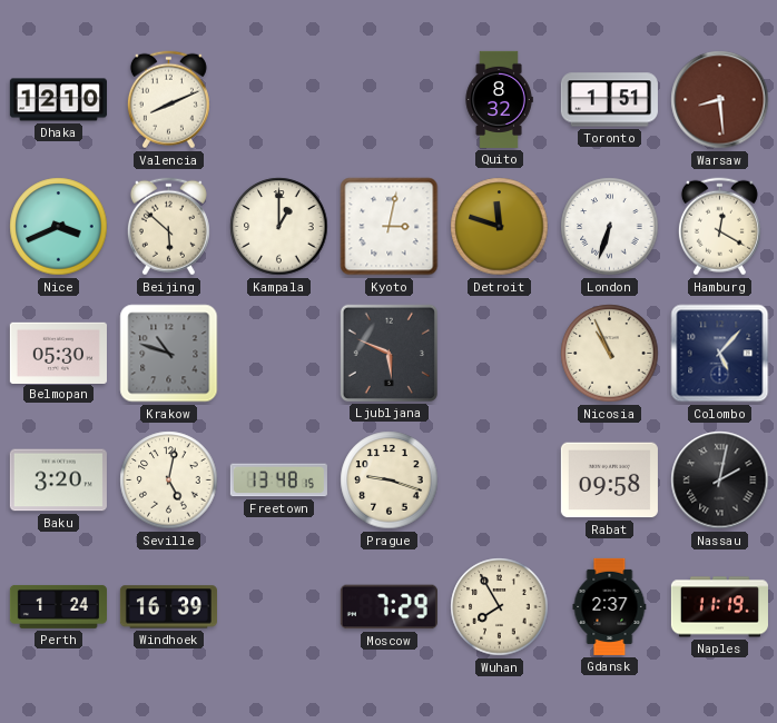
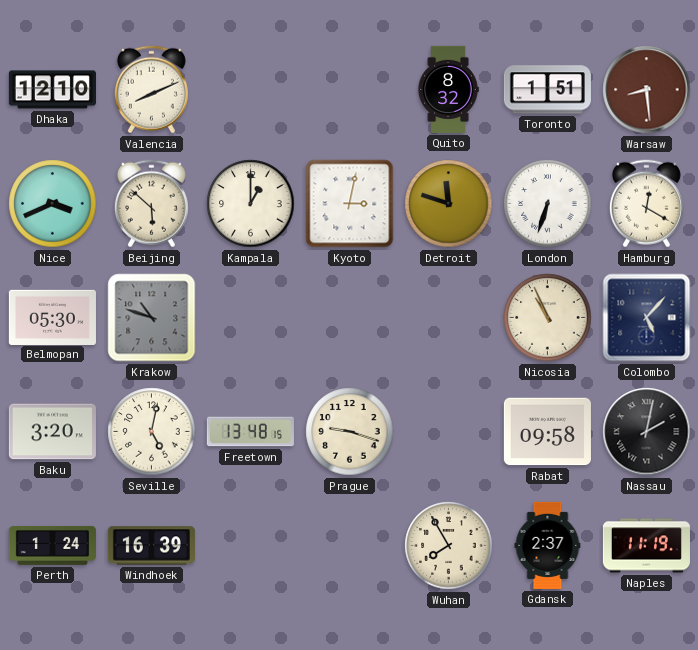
Ljubljana: 5:49 -> none
Moscow: 7:29 -> none
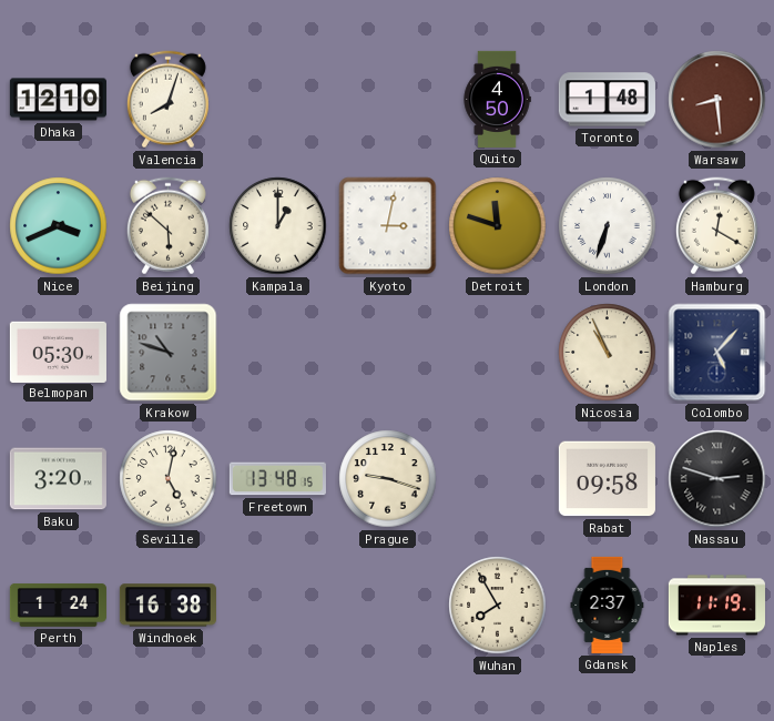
Valencia: 8:11 -> 8:03
Quito: 8:32 -> 4:50
Toronto: 1:51 -> 1:48
Nassau: 2:02 -> 2:48
Windhoek: 16:39 -> 16:38
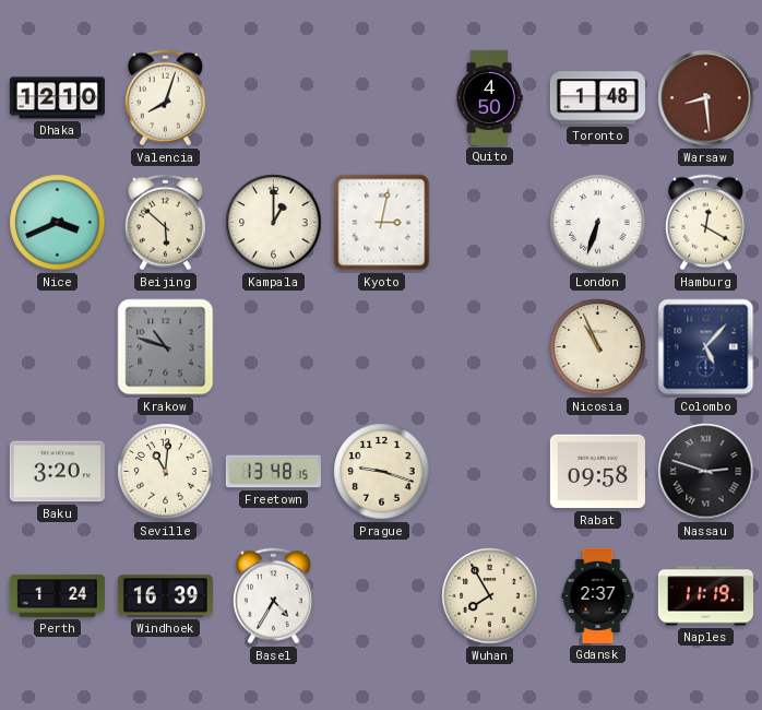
Detroit: 11:48 -> none
Belmopan: 05:30 -> none
Seville: 5:02 -> 11:01
Windhoek: 16:38 -> 16:39
Basel: none -> 4:35
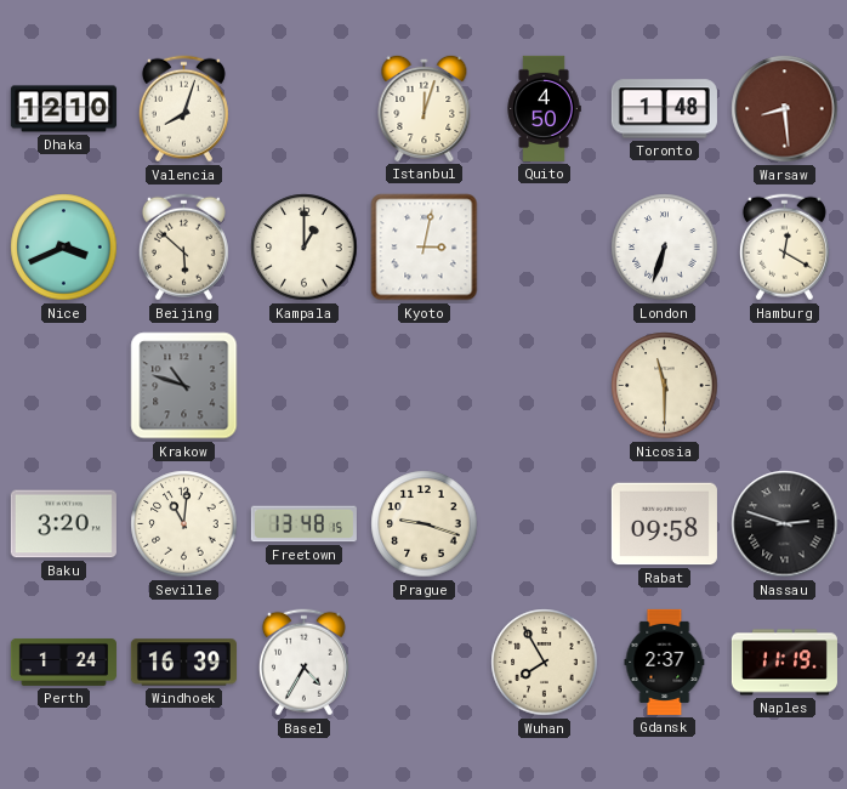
Istanbul: none -> 12:03
Nicosia: 10:56 -> 11:30
Colombo: 5:07 -> none
